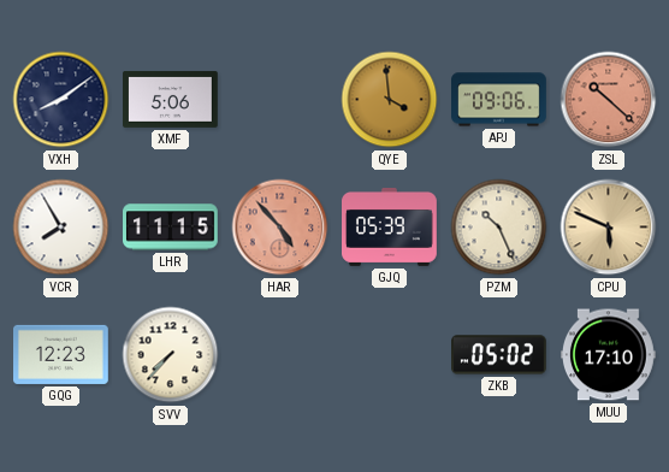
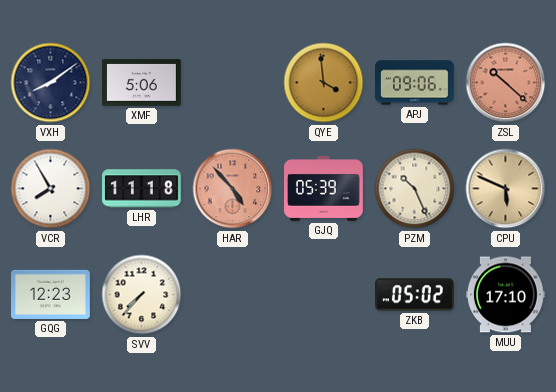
LHR: 11:15 -> 11:18
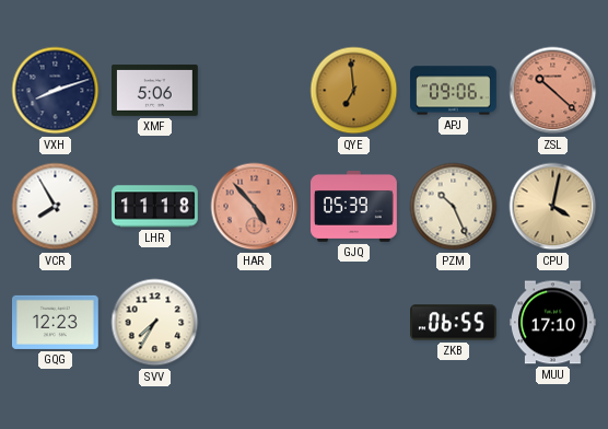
VXH: 8:09 -> 8:12
QYE: 3:59 -> 6:59
CPU: 5:49 -> 4:02
SVV: 7:37 -> 7:35
ZKB: 05:02 -> 06:55
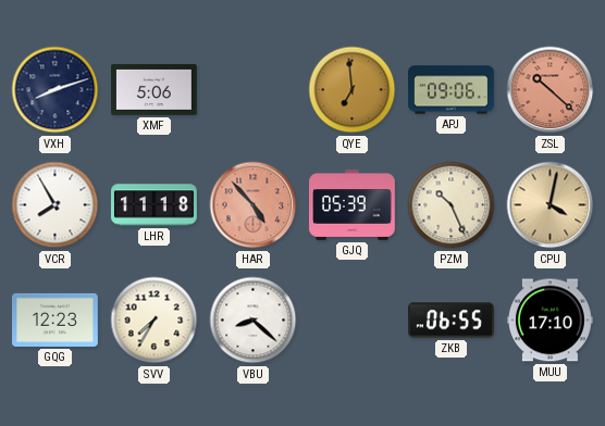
VBU: none -> 8:22
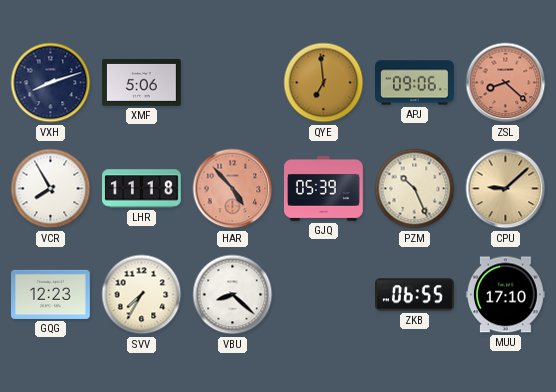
ZSL: 10:22 -> 8:22
CPU: 4:02 -> 9:08
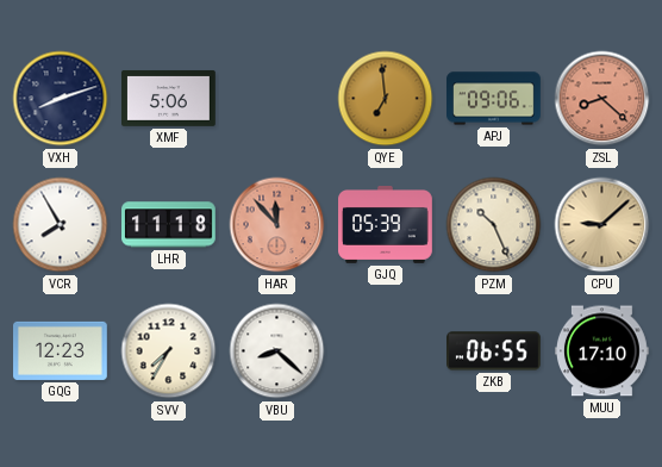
HAR: 4:53 -> 11:53
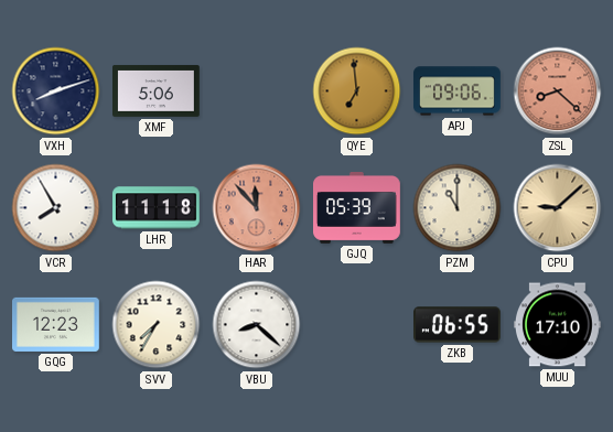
PZM: 10:26 -> 11:00
